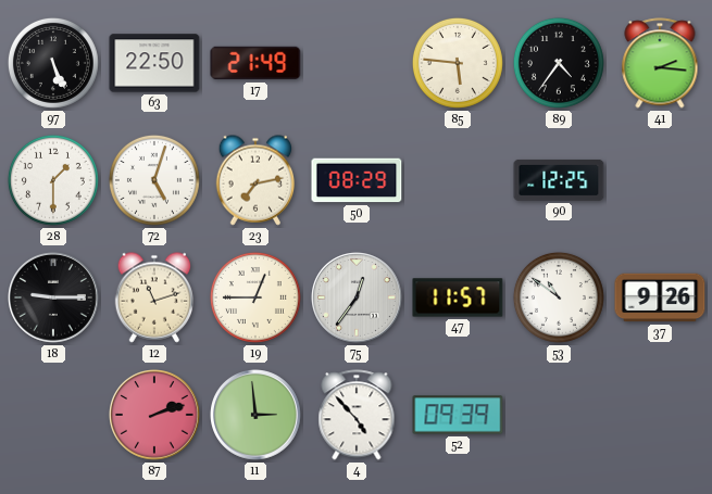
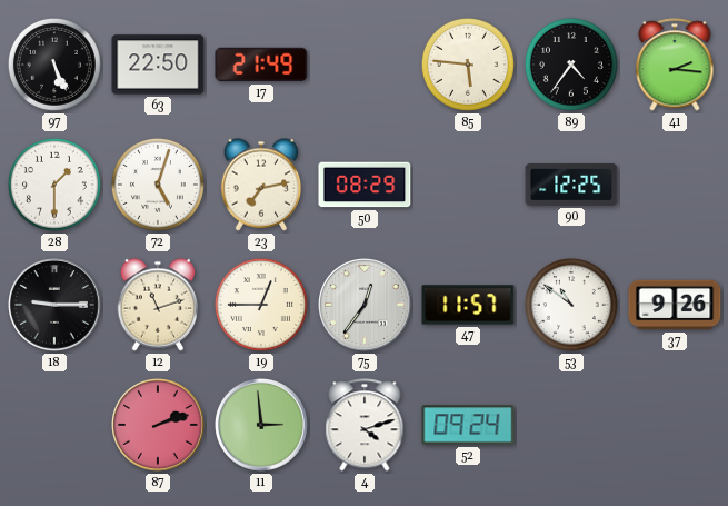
4: 4:53 -> 4:12
52: 09:39 -> 09:24
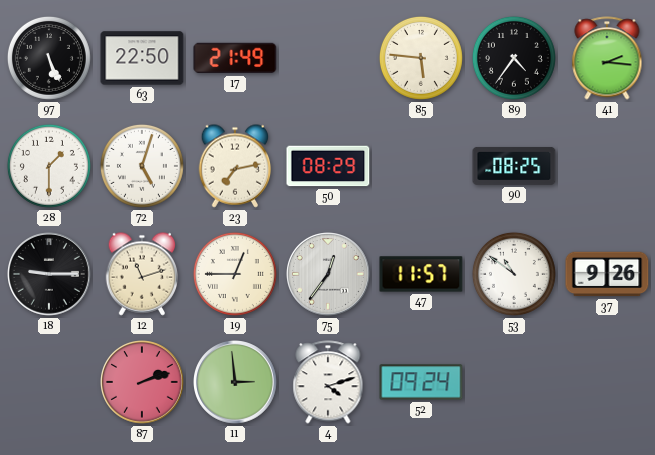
90: 12:25 -> 08:25
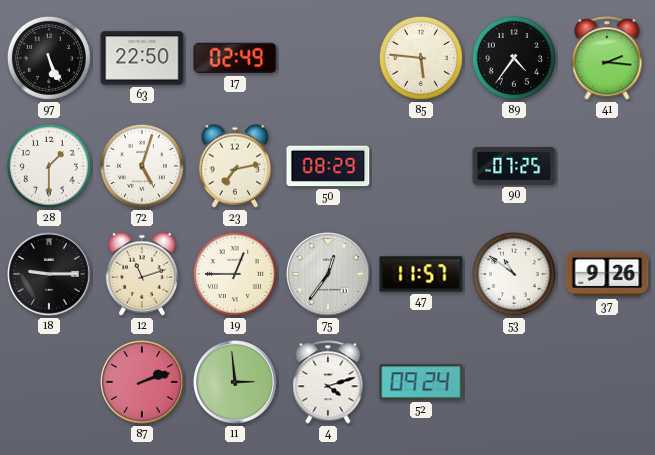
17: 21:49 -> 02:49
90: 08:25 -> 07:25
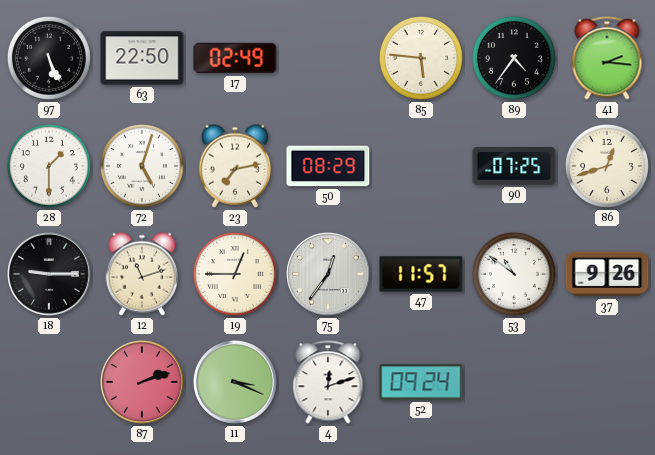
86: none -> 12:42
11: 2:59 -> 3:19
4: 4:12 -> 12:12
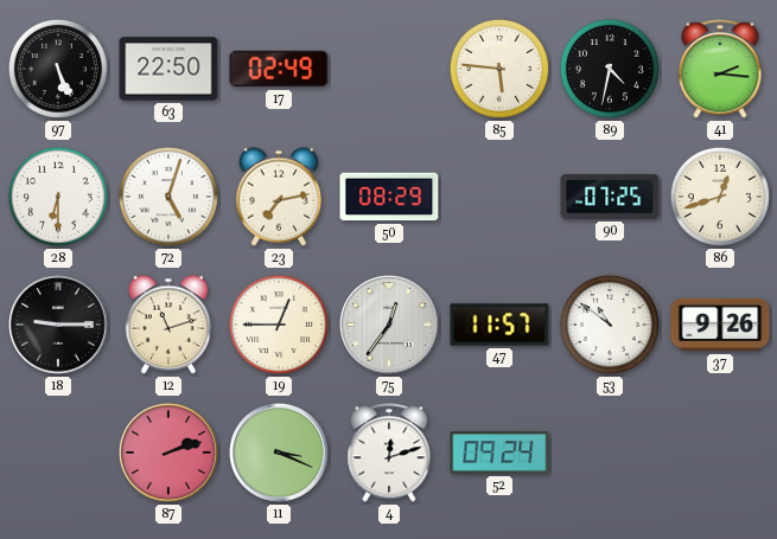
89: 4:36 -> 4:32
28: 1:30 -> 6:30
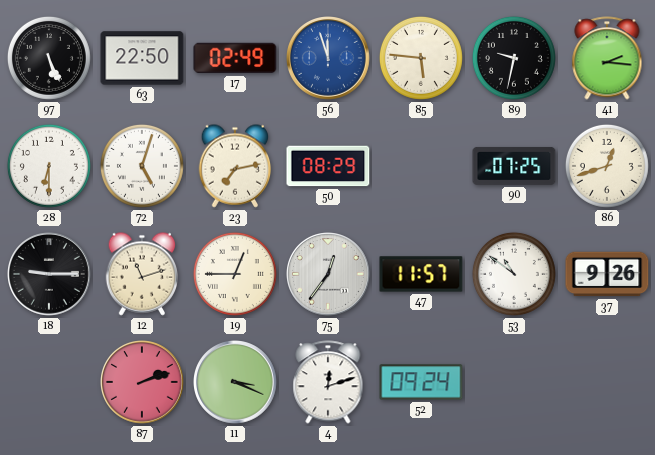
56: none -> 11:57
89: 4:32 -> 9:32
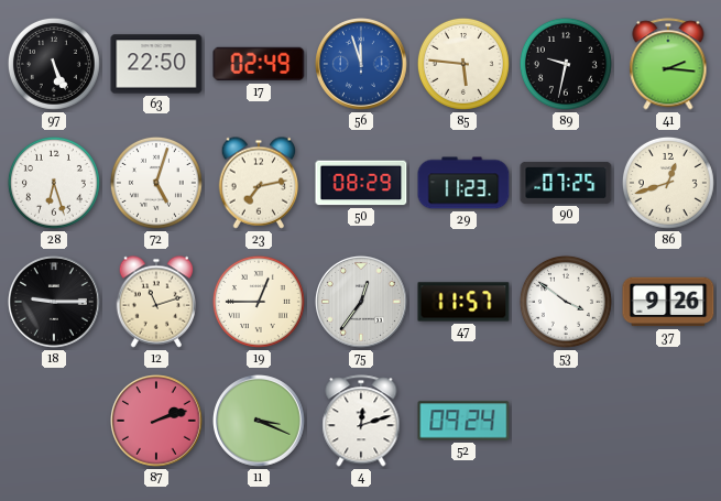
28: 6:30 -> 6:27
29: none -> 11:23
53: 10:51 -> 3:51
